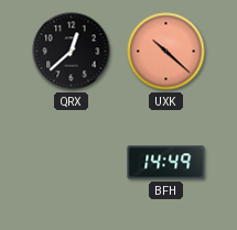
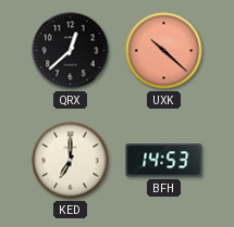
KED: none -> 7:00
BFH: 14:49 -> 14:53
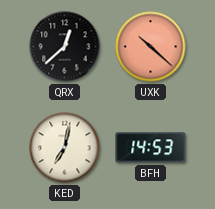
KED: 7:00 -> 7:02
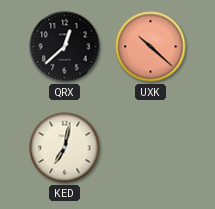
BFH: 14:53 -> none
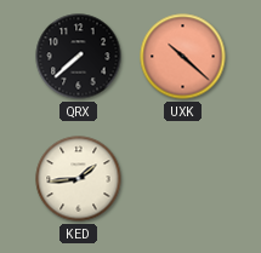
QRX: 12:38 -> 7:38
KED: 7:02 -> 1:44
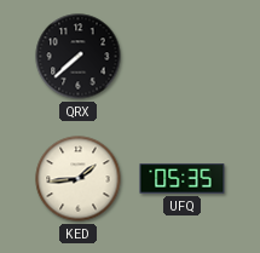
UXK: 10:22 -> none
UFQ: none -> 05:35
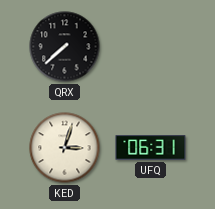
KED: 1:44 -> 3:03
UFQ: 05:35 -> 06:31
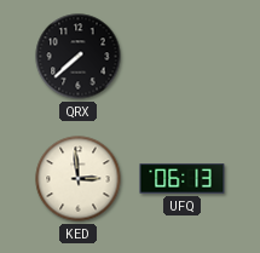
KED: 3:03 -> 2:59
UFQ: 06:31 -> 06:13
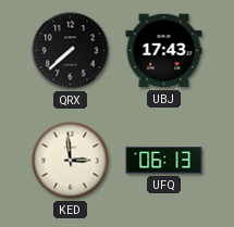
UBJ: none -> 17:43
